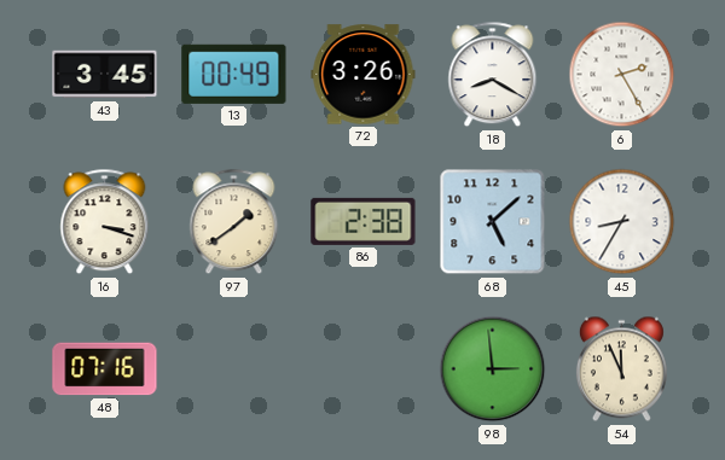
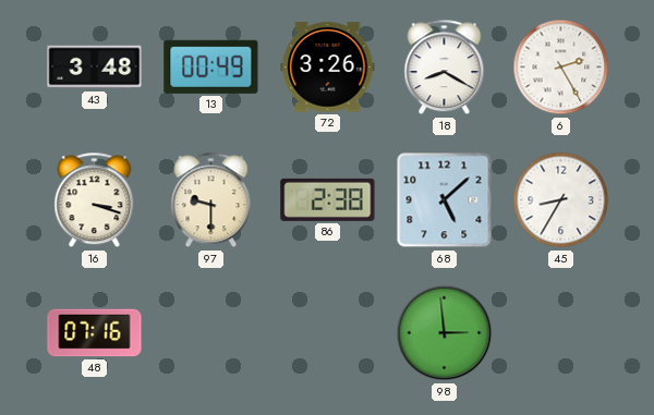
43: 3:45 -> 3:48
97: 1:39 -> 9:30
54: 11:56 -> none
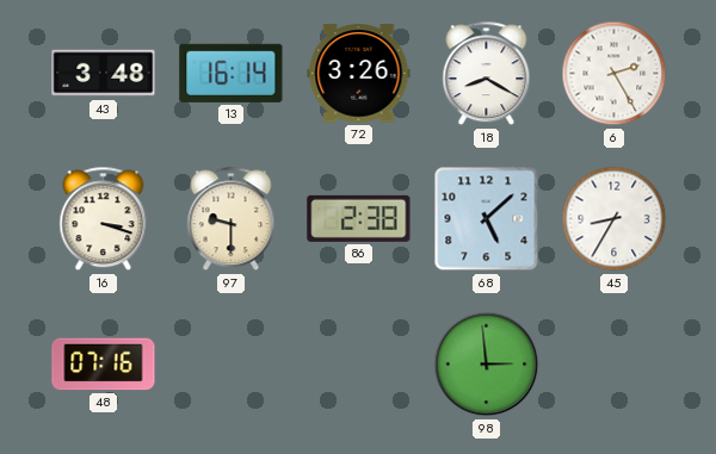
13: 00:49 -> 16:14
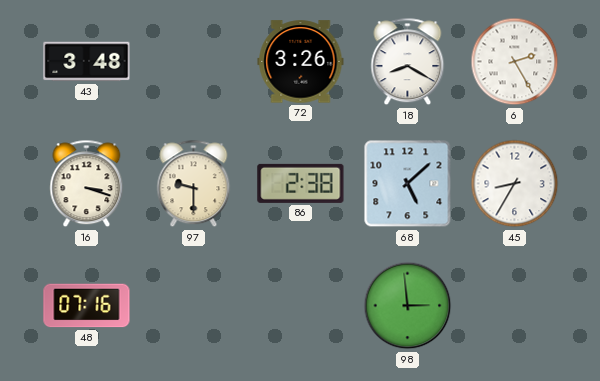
13: 16:14 -> none
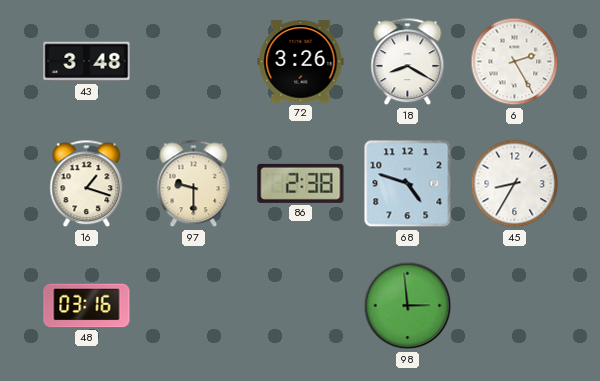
16: 3:18 -> 1:18
68: 5:08 -> 4:48
48: 07:16 -> 03:16
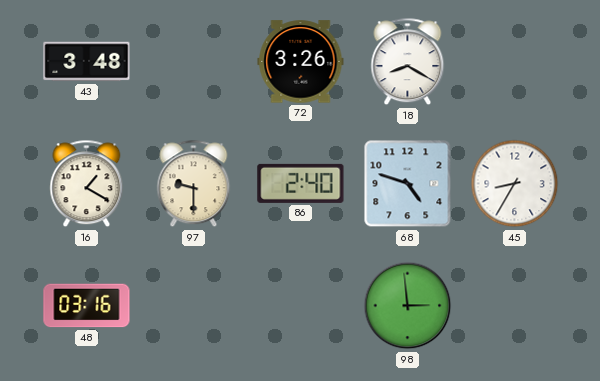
6: 2:25 -> none
16: 1:18 -> 1:20
86: 2:38 -> 2:40
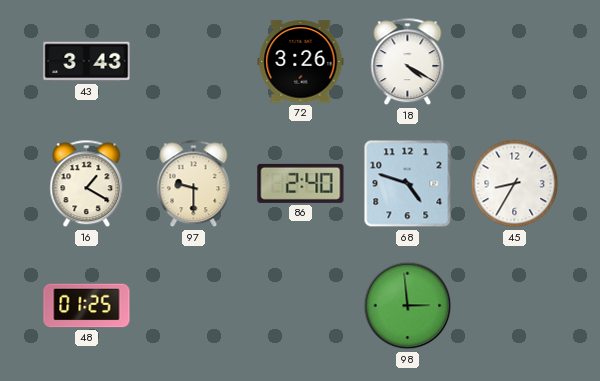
43: 3:48 -> 3:43
18: 8:20 -> 4:20
48: 03:16 -> 01:25
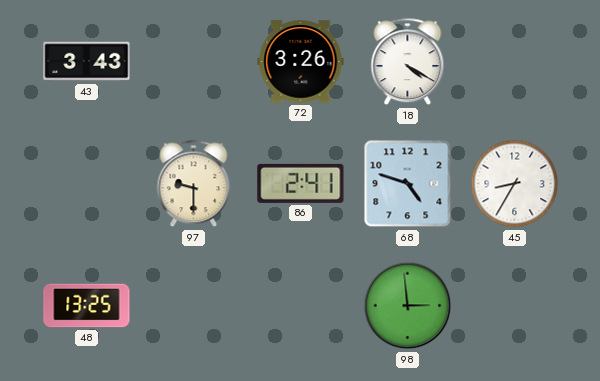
16: 1:20 -> none
86: 2:40 -> 2:41
48: 01:25 -> 13:25
